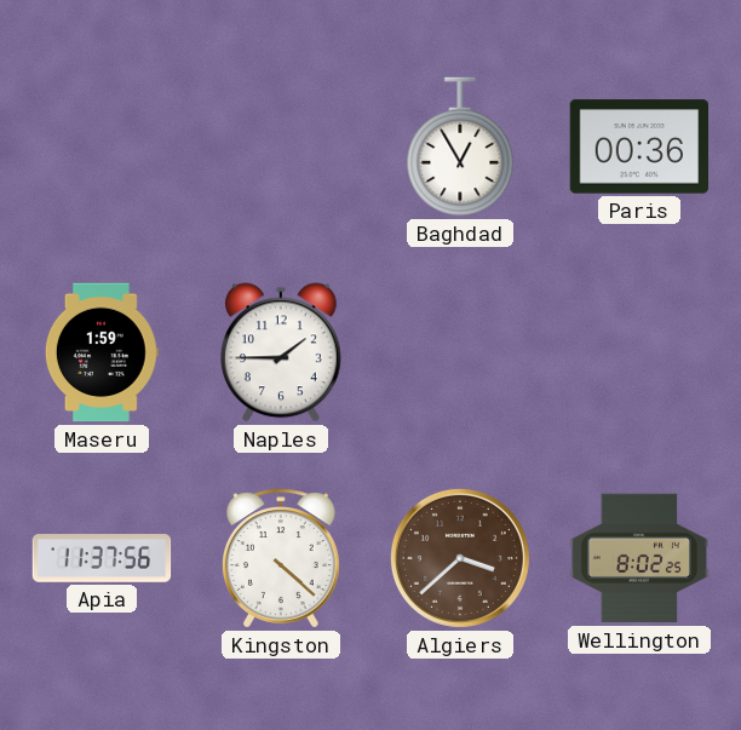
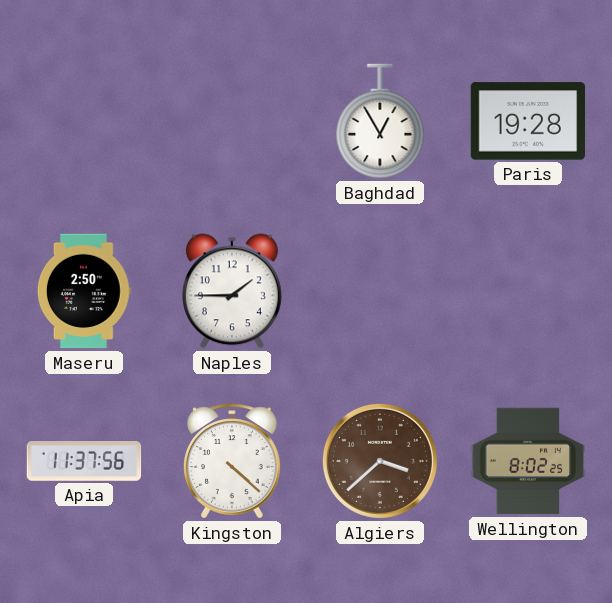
Paris: 00:36 -> 19:28
Maseru: 1:59 -> 2:50
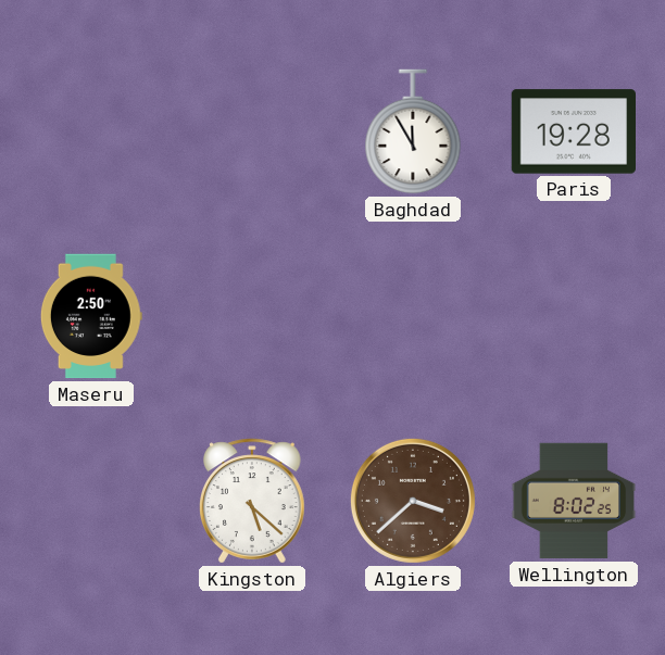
Baghdad: 12:55 -> 11:55
Naples: 1:45 -> none
Apia: 11:37 -> none
Kingston: 4:22 -> 5:22
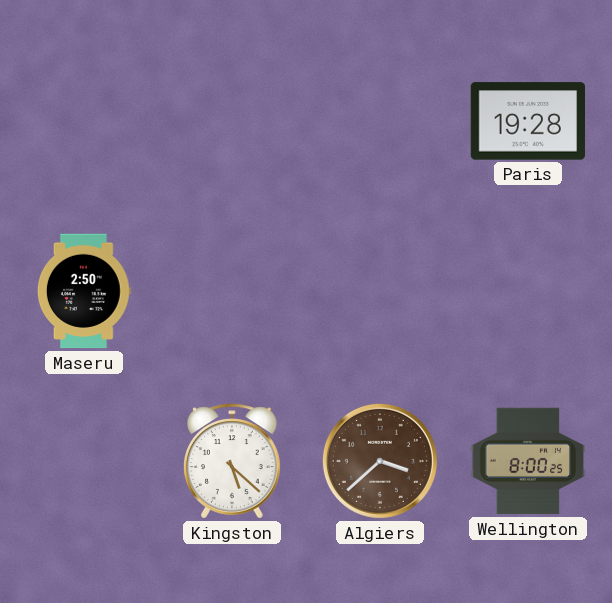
Baghdad: 11:55 -> none
Wellington: 8:02 -> 8:00
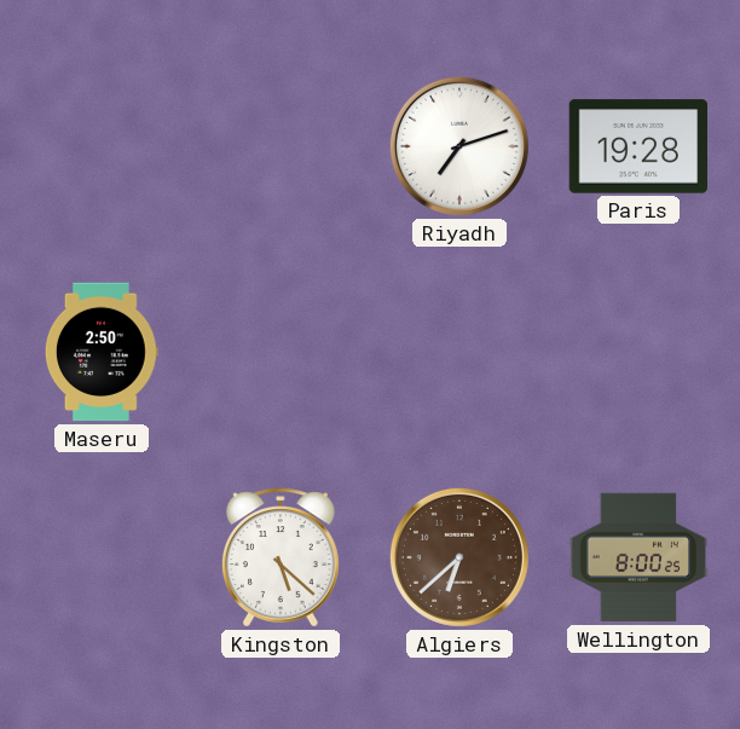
Riyadh: none -> 7:12
Algiers: 3:38 -> 6:38
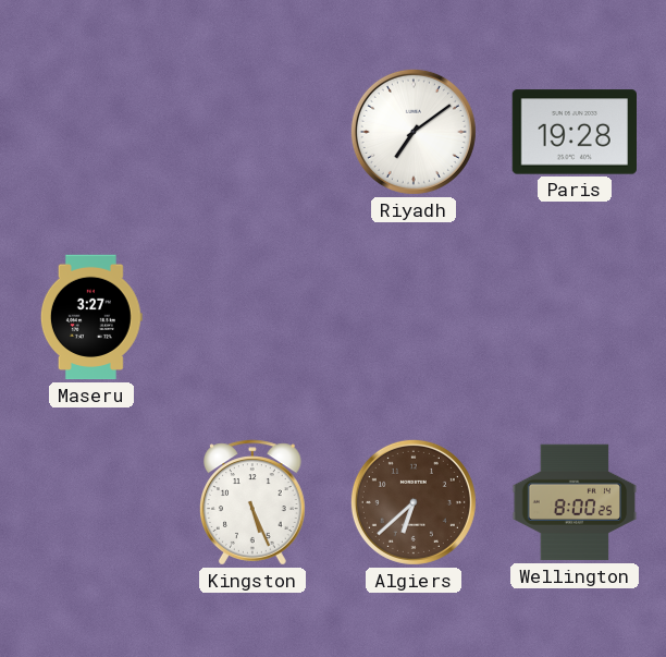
Riyadh: 7:12 -> 7:09
Maseru: 2:50 -> 3:27
Kingston: 5:22 -> 5:26
